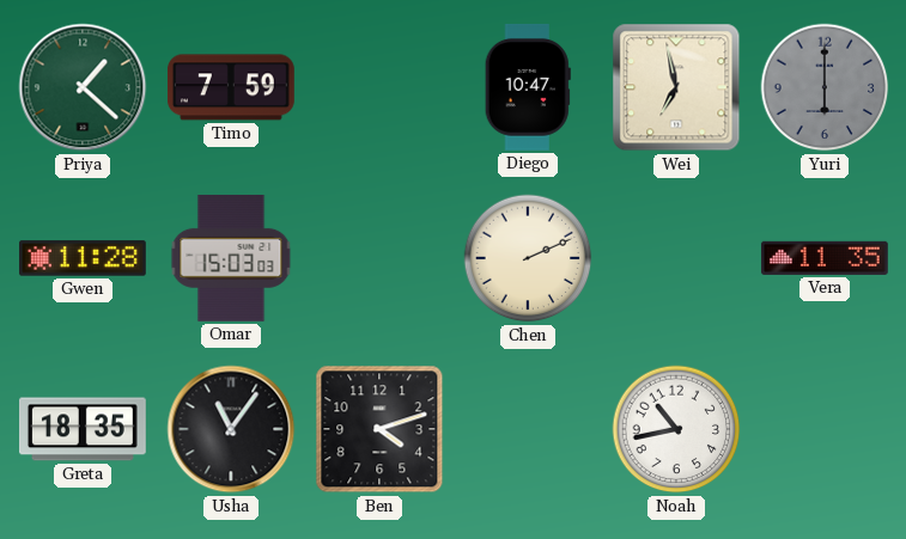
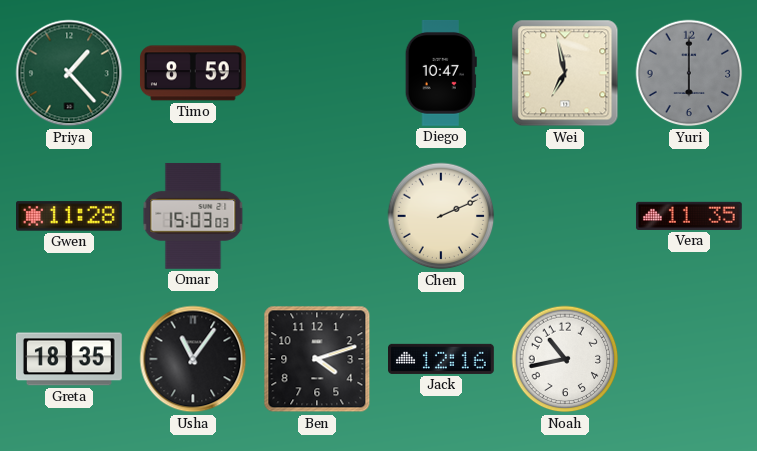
Priya: 1:22 -> 1:23
Timo: 7:59 -> 8:59
Jack: none -> 12:16
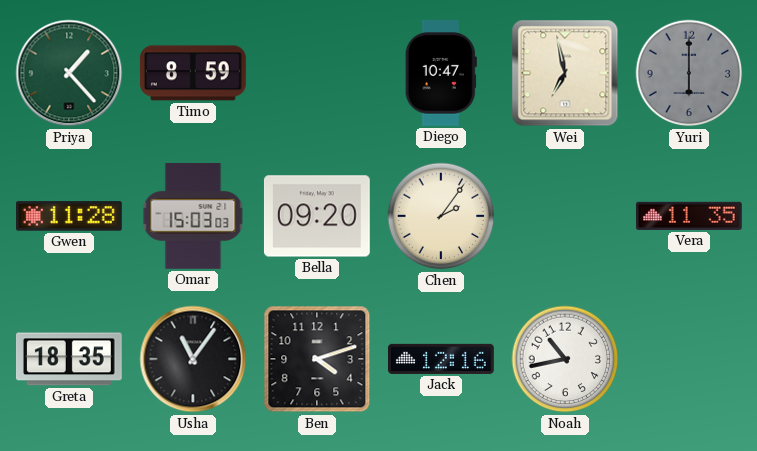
Bella: none -> 09:20
Chen: 2:11 -> 2:06
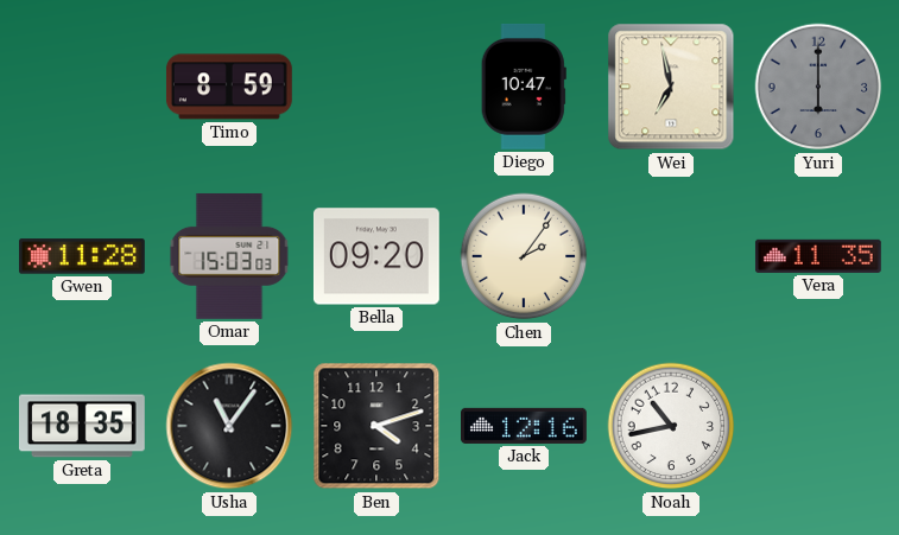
Priya: 1:23 -> none
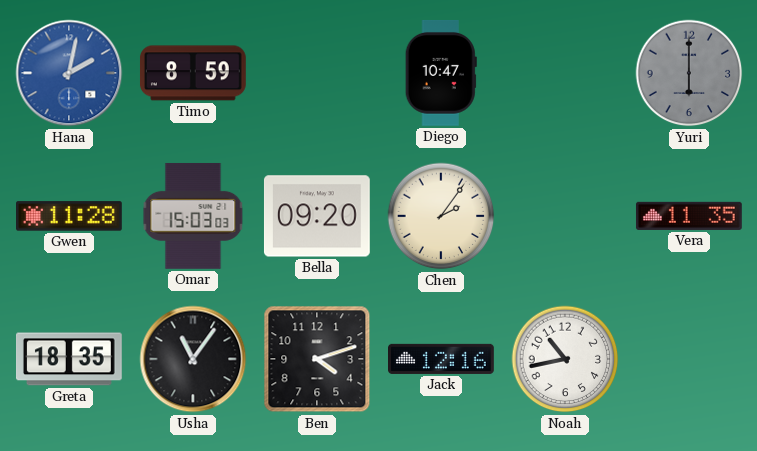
Hana: none -> 2:02
Wei: 6:58 -> none
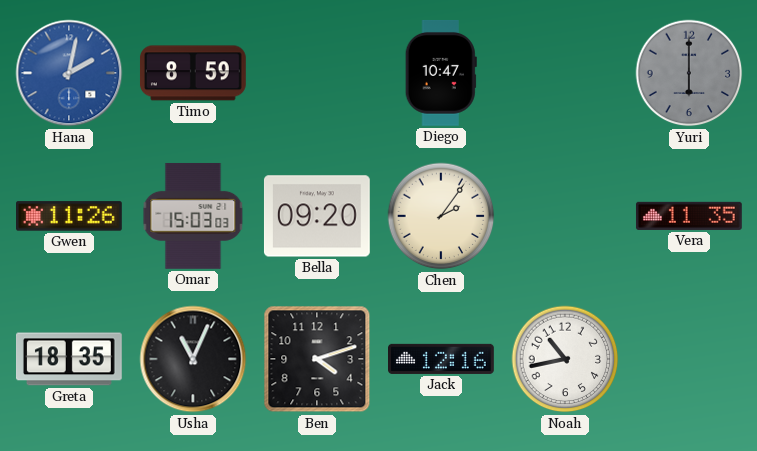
Gwen: 11:28 -> 11:26
Usha: 11:06 -> 11:04
